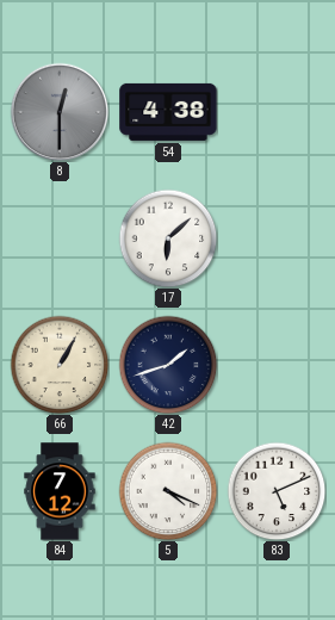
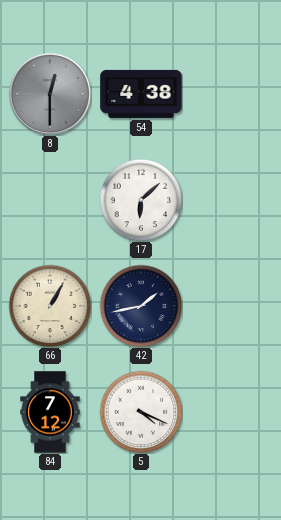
42: 1:42 -> 1:43
83: 5:11 -> none
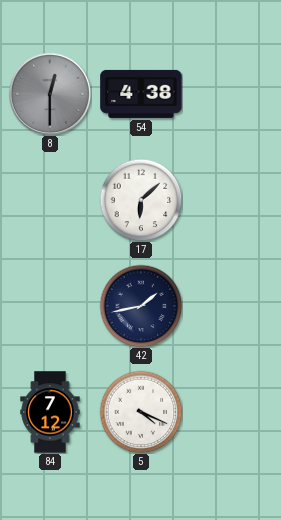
66: 1:05 -> none
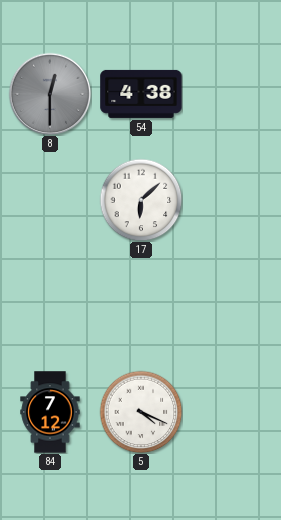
42: 1:43 -> none
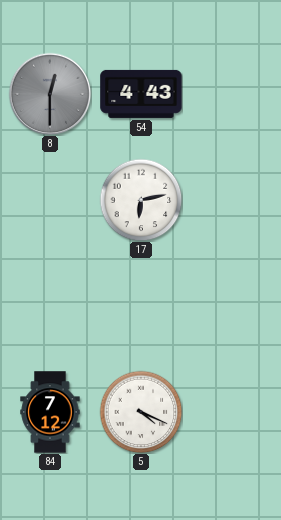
54: 4:38 -> 4:43
17: 6:08 -> 6:13
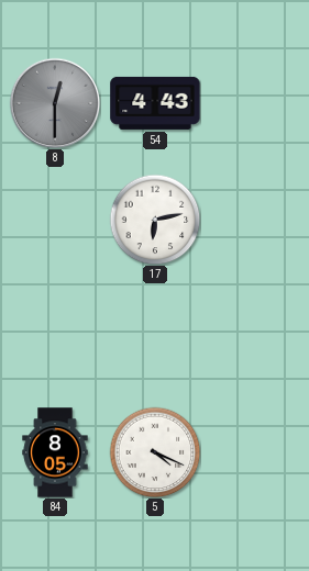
84: 7:12 -> 8:05
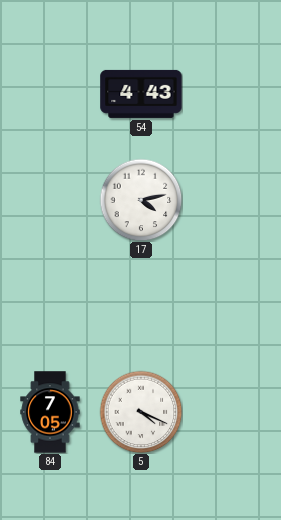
8: 12:30 -> none
17: 6:13 -> 4:13
84: 8:05 -> 7:05
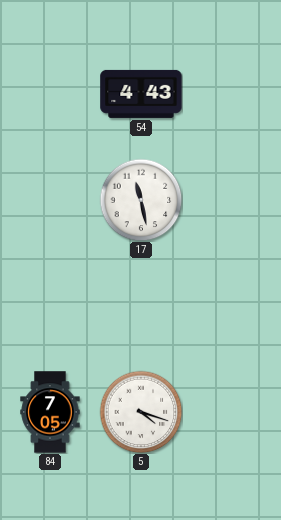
17: 4:13 -> 11:28
5: 4:19 -> 4:18
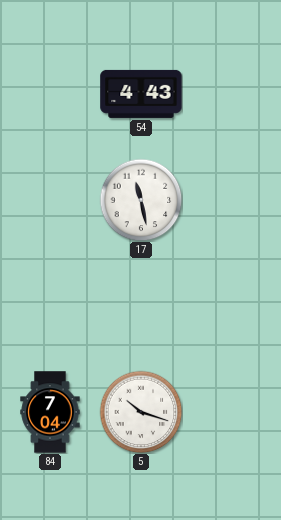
84: 7:05 -> 7:04
5: 4:18 -> 10:18
